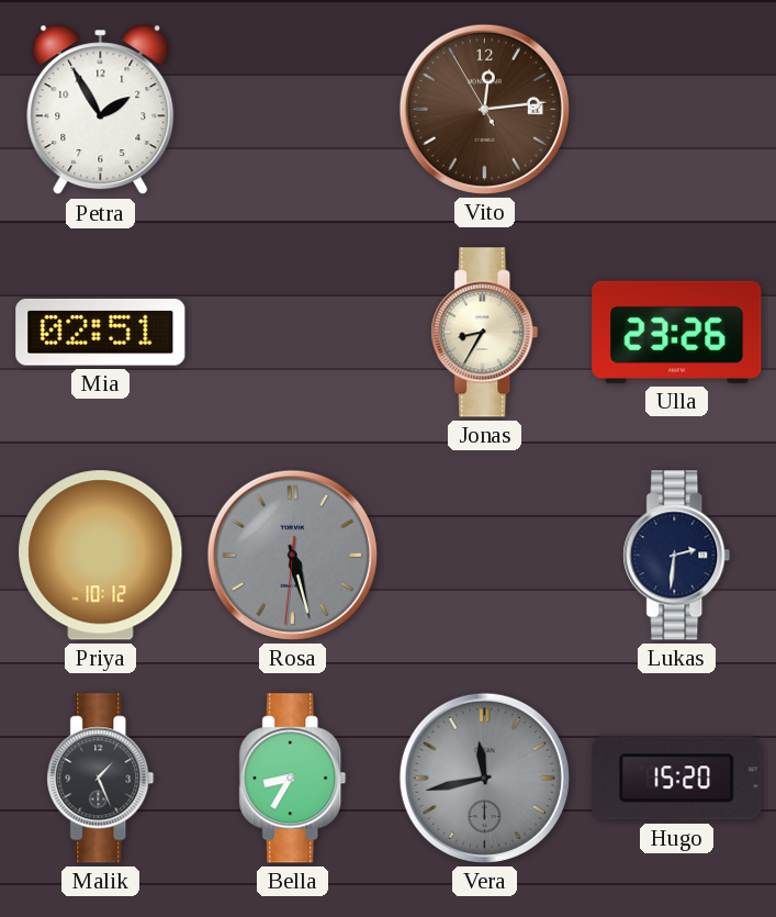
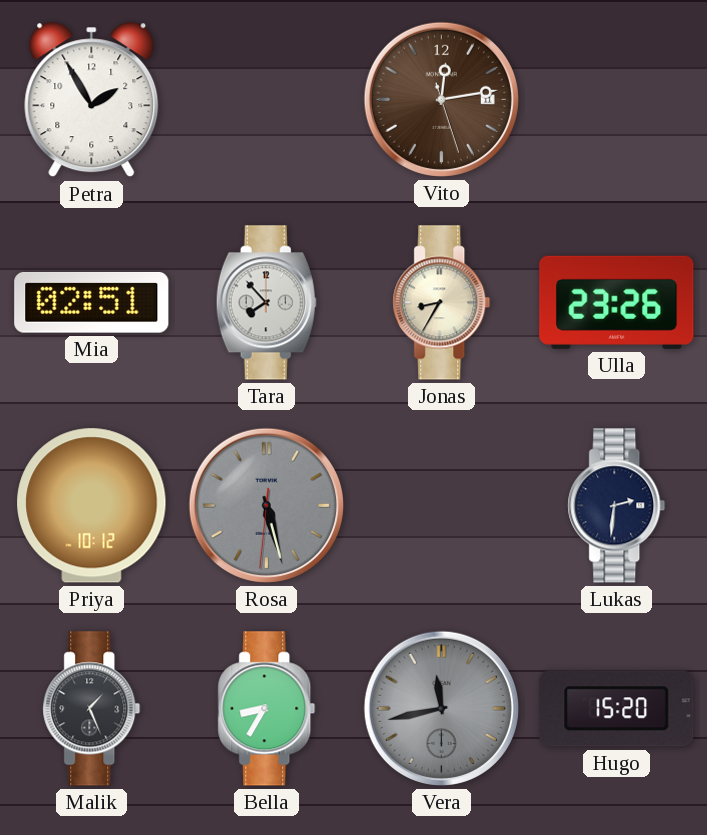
Vito: 12:13:55 -> 12:13:27
Tara: none -> 7:53
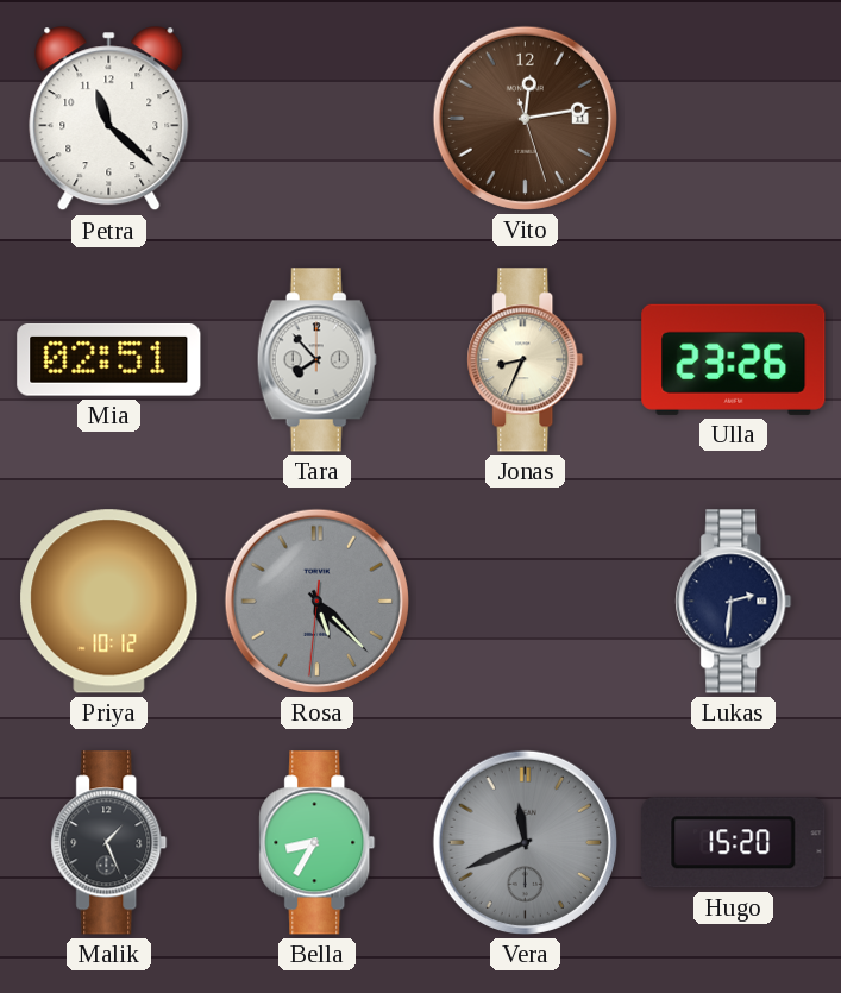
Petra: 1:55 -> 11:22
Jonas: 8:35 -> 8:34
Rosa: 5:27 -> 5:22
Vera: 11:43 -> 11:41
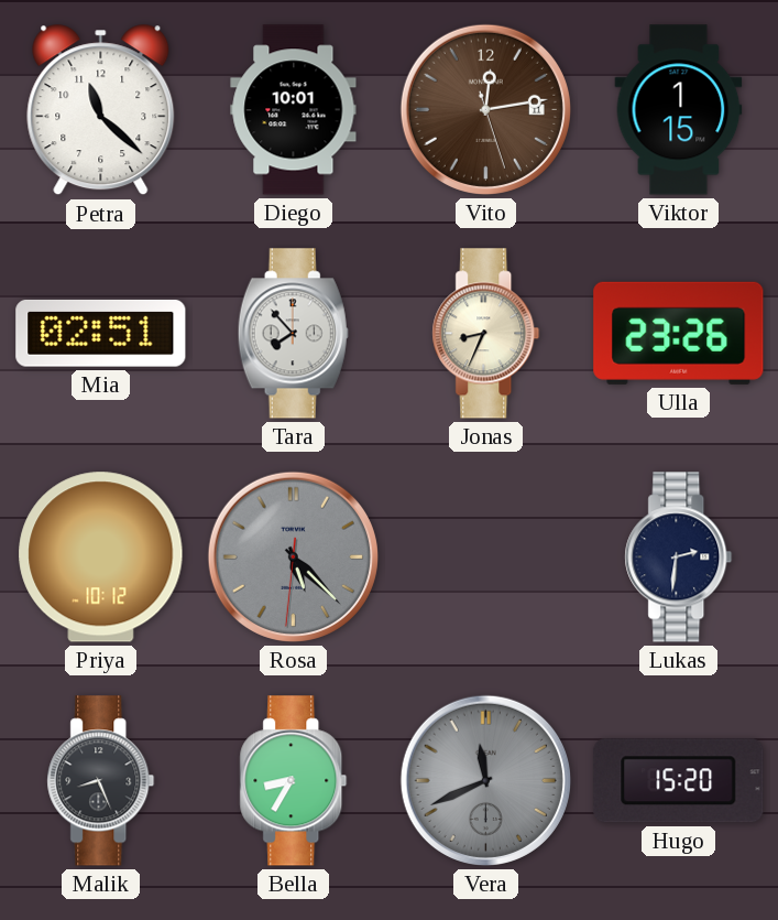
Diego: none -> 10:01
Viktor: none -> 1:15
Malik: 1:26 -> 8:26
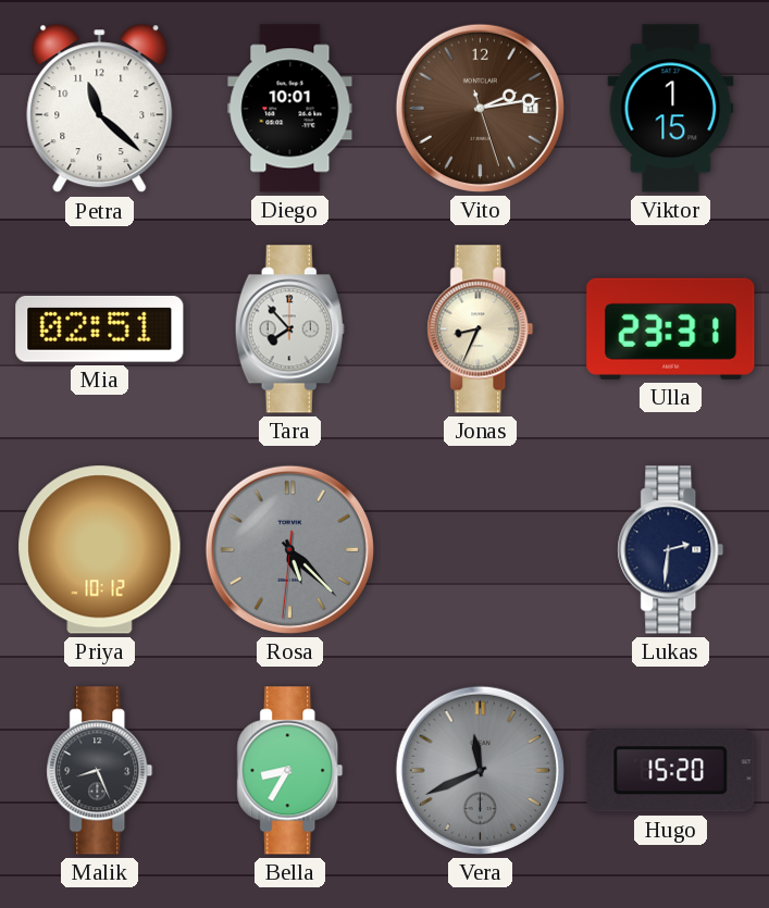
Vito: 12:13 -> 2:13
Ulla: 23:26 -> 23:31
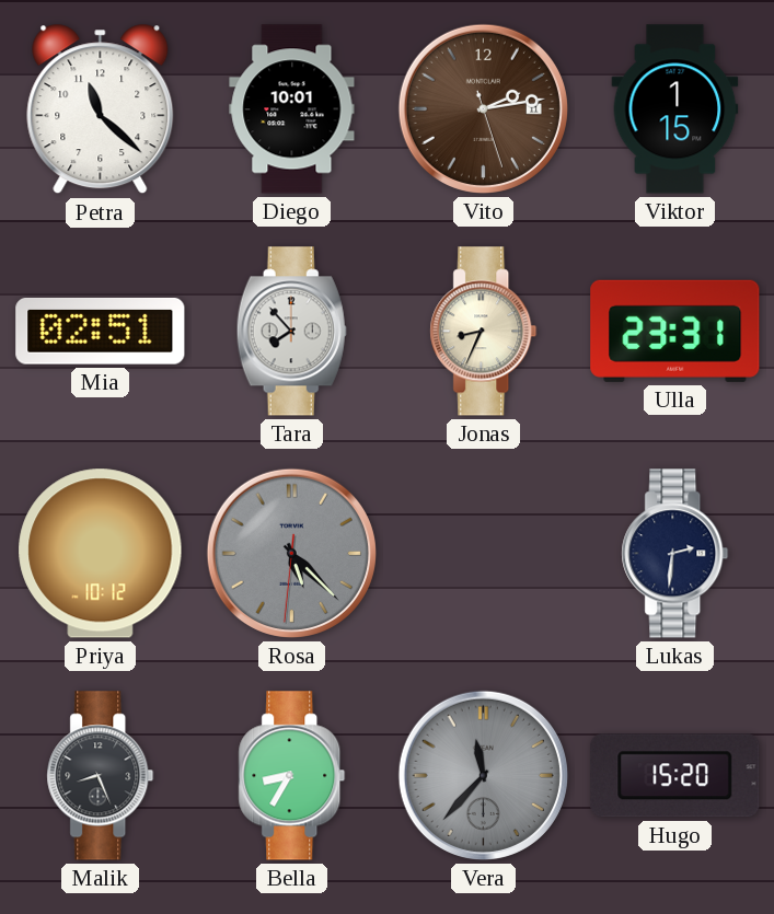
Vera: 11:41 -> 11:37
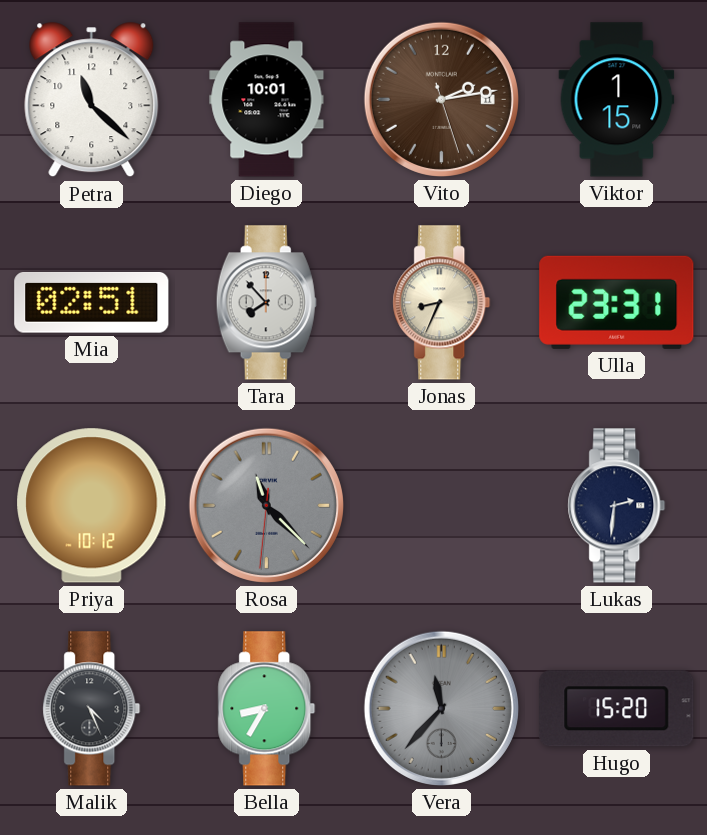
Rosa: 5:22 -> 11:22
Malik: 8:26 -> 4:26
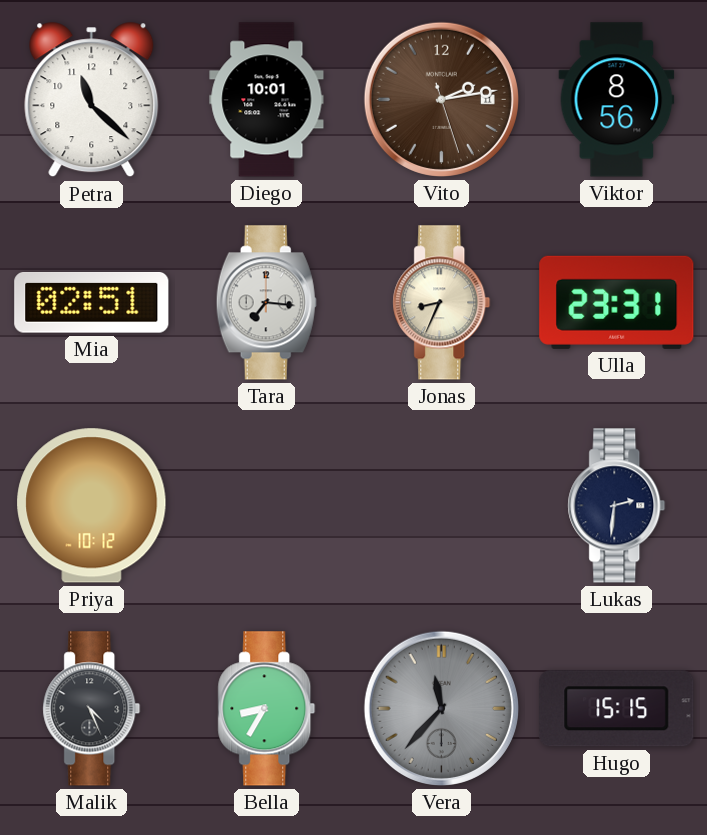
Viktor: 1:15 -> 8:56
Tara: 7:53 -> 7:16
Rosa: 11:22 -> none
Hugo: 15:20 -> 15:15
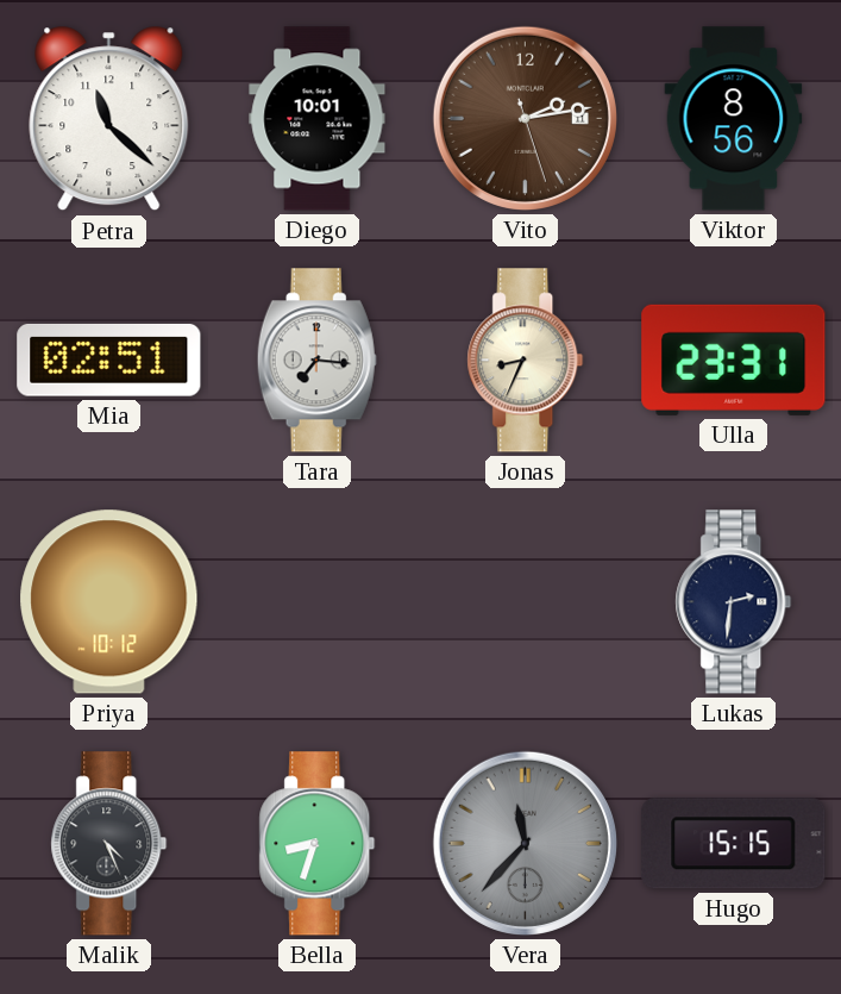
Bella: 8:35 -> 8:33
